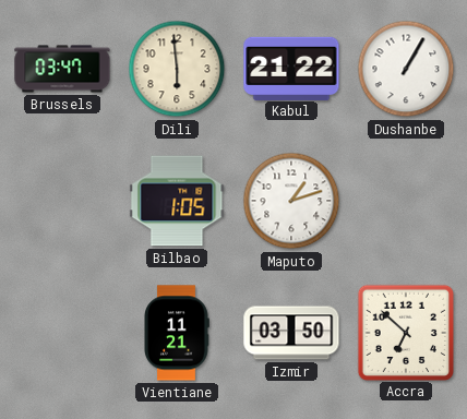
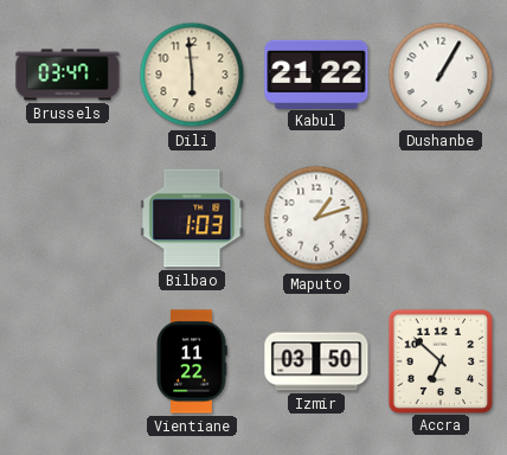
Bilbao: 1:05 -> 1:03
Vientiane: 11:21 -> 11:22
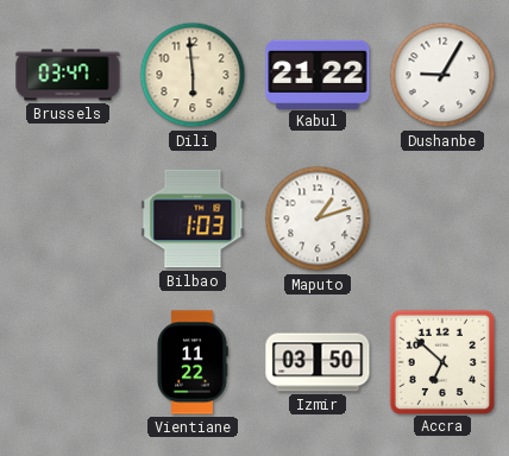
Dushanbe: 1:05 -> 9:05
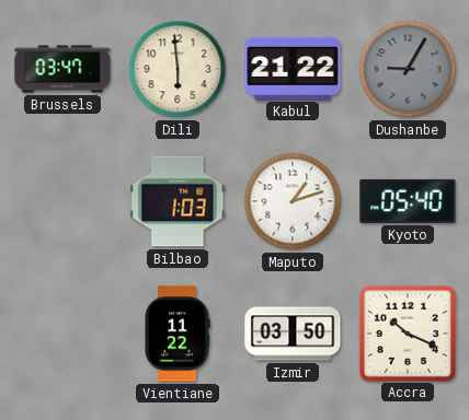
Dushanbe dial: white -> grey
Kyoto: none -> 05:40
Accra: 6:52 -> 10:19
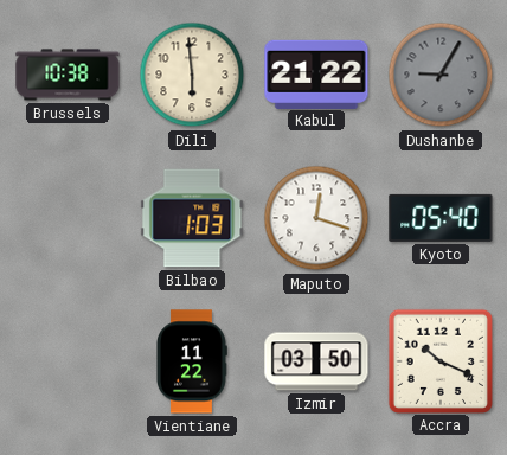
Brussels: 03:47 -> 10:38
Maputo: 1:12 -> 12:18
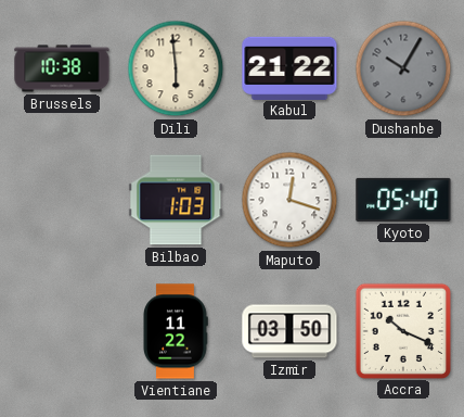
Dushanbe: 9:05 -> 10:05
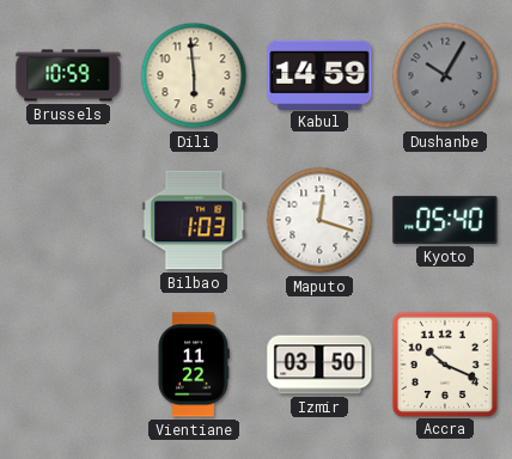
Brussels: 10:38 -> 10:59
Kabul: 21:22 -> 14:59
